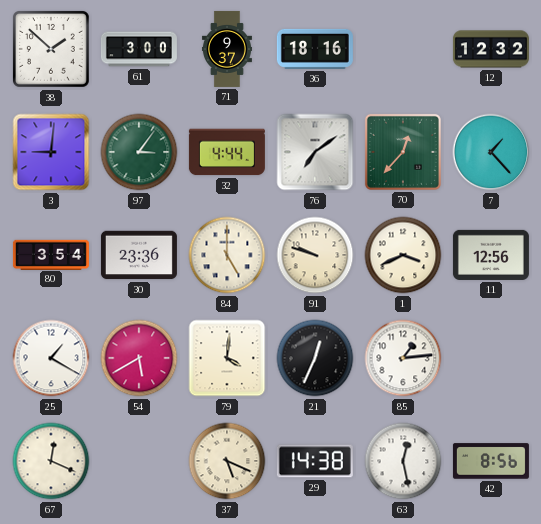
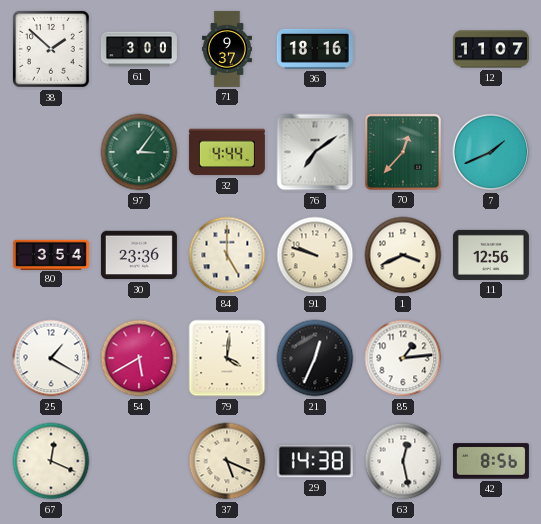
12: 12:32 -> 11:07
3: 9:01 -> none
7: 1:23 -> 1:41
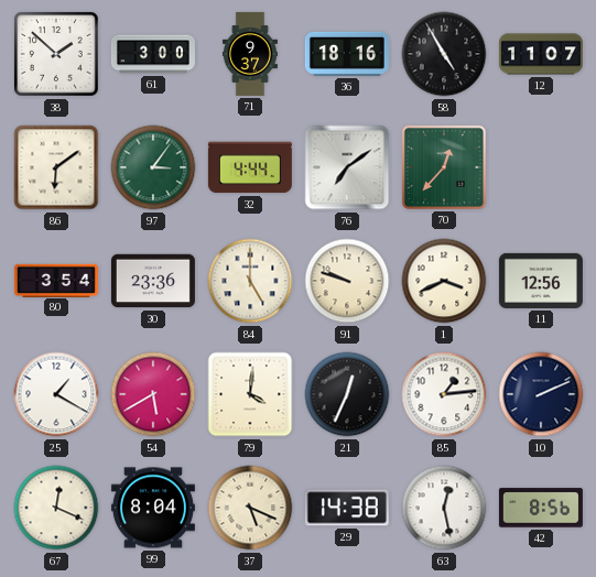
58: none -> 4:55
86: none -> 6:09
7: 1:41 -> none
10: none -> 2:11
99: none -> 8:04
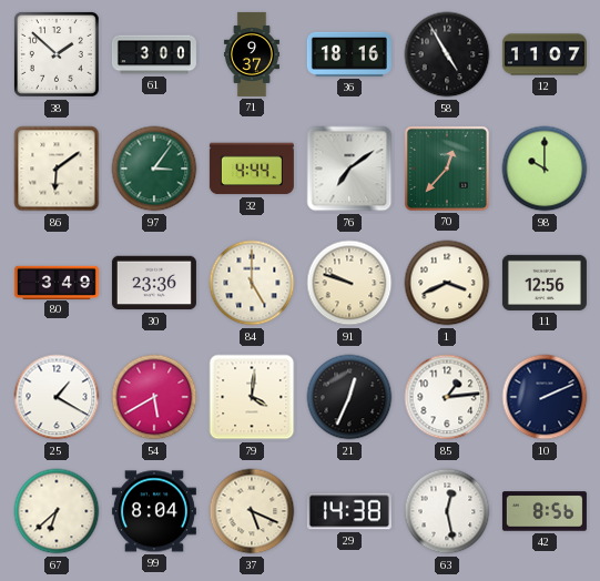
98: none -> 10:00
80: 3:54 -> 3:49
67: 12:19 -> 6:38
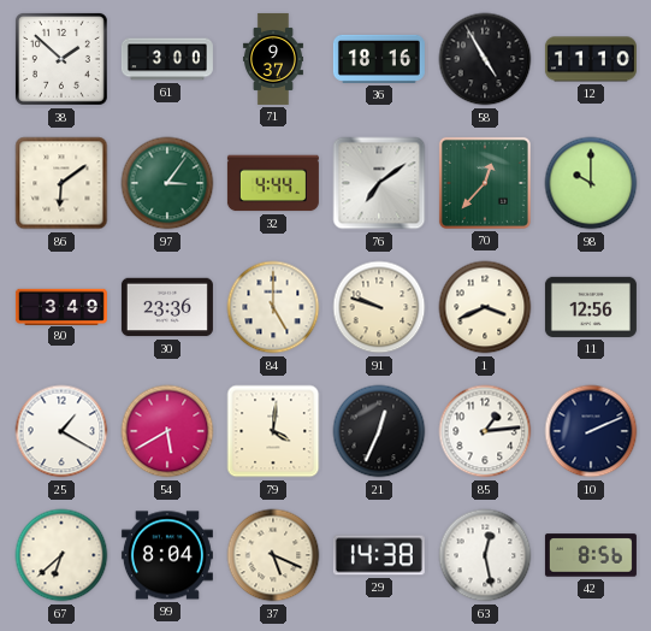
12: 11:07 -> 11:10
